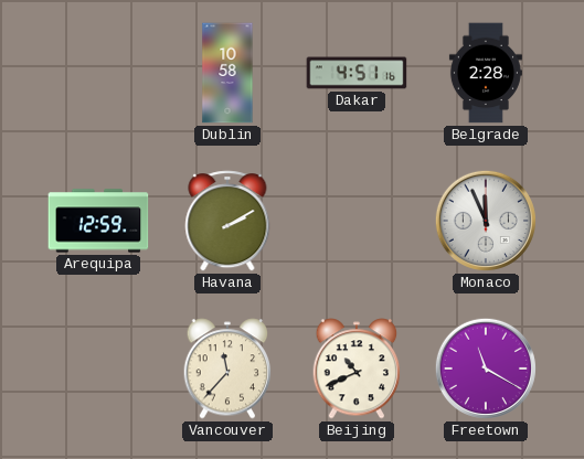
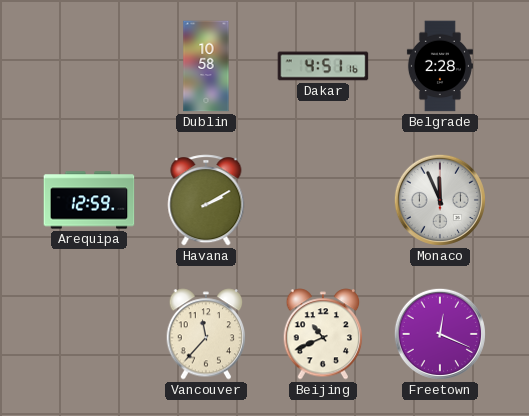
Freetown: 11:20 -> 12:19
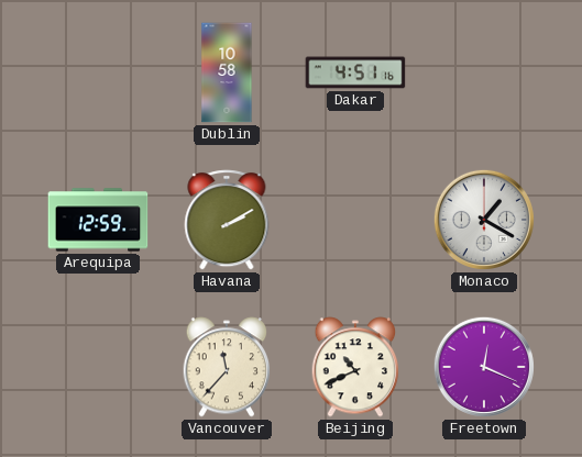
Belgrade: 2:28 -> none
Monaco: 11:56 -> 1:20
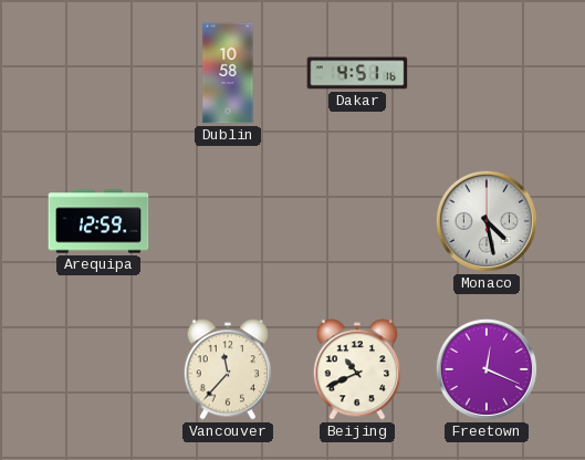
Havana: 2:10 -> none
Monaco: 1:20 -> 4:28
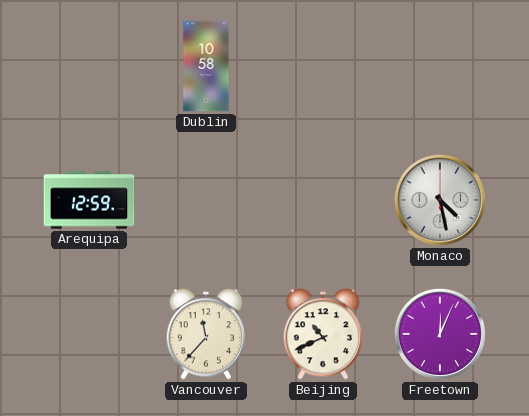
Dakar: 4:51 -> none
Freetown: 12:19 -> 12:04
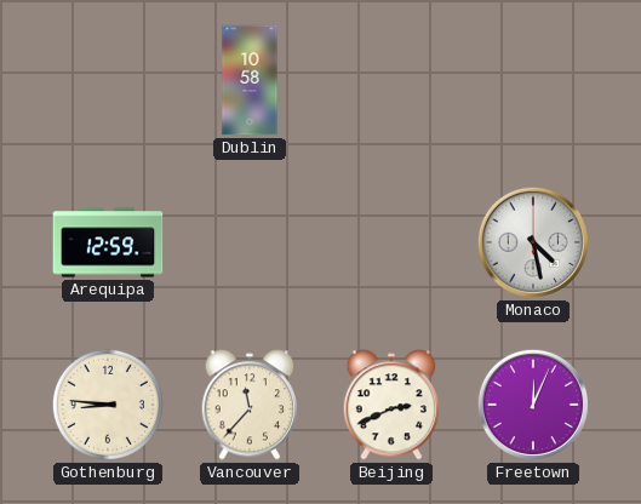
Gothenburg: none -> 8:46
Beijing: 10:41 -> 2:41
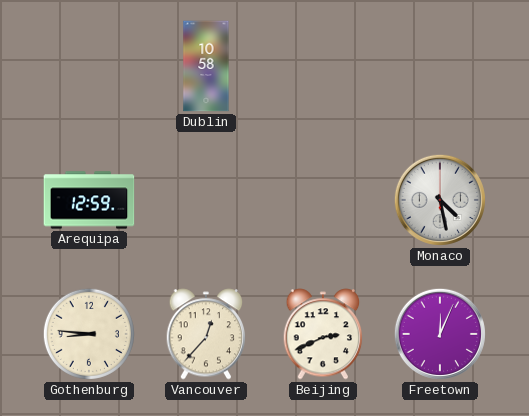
Vancouver: 11:37 -> 12:37
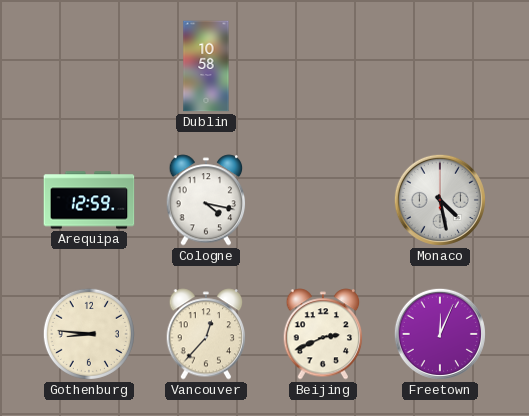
Cologne: none -> 4:17
